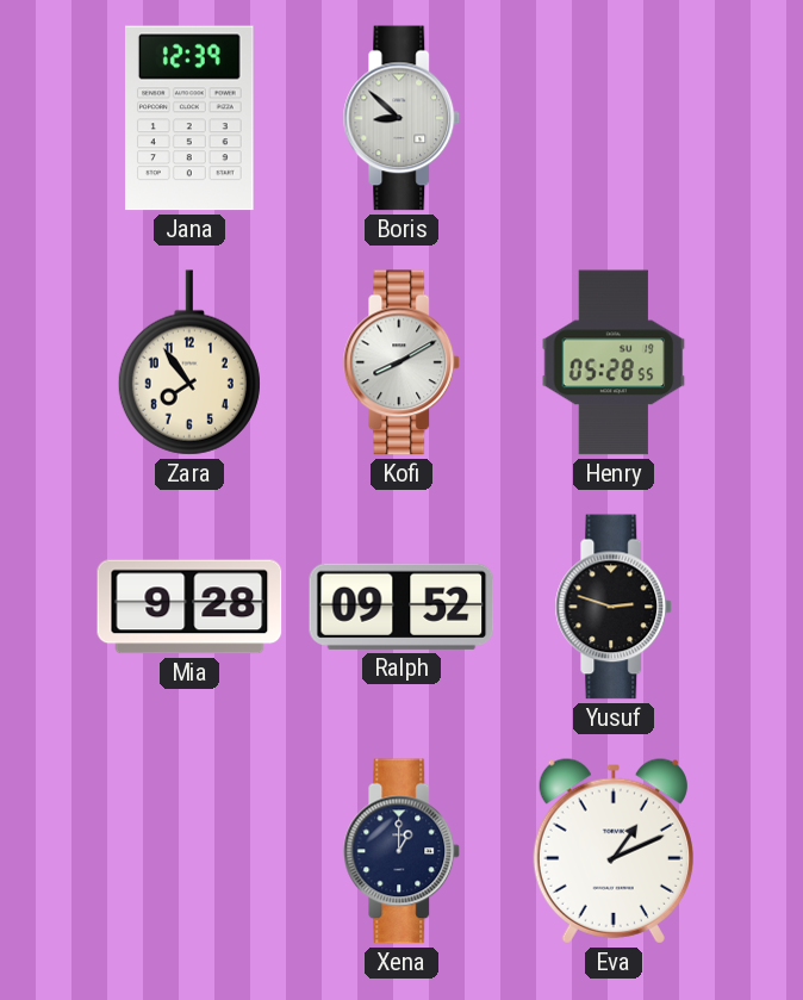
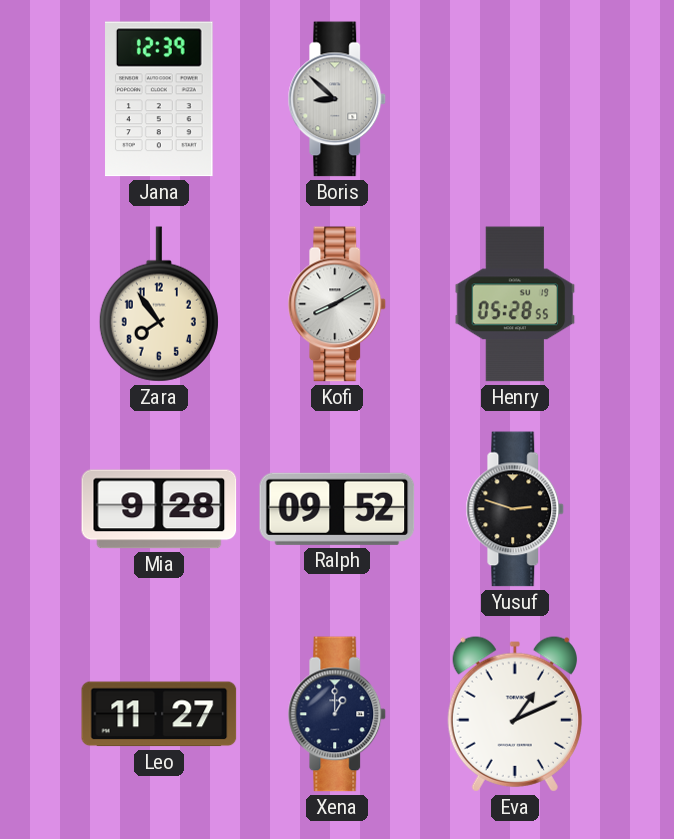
Leo: none -> 11:27
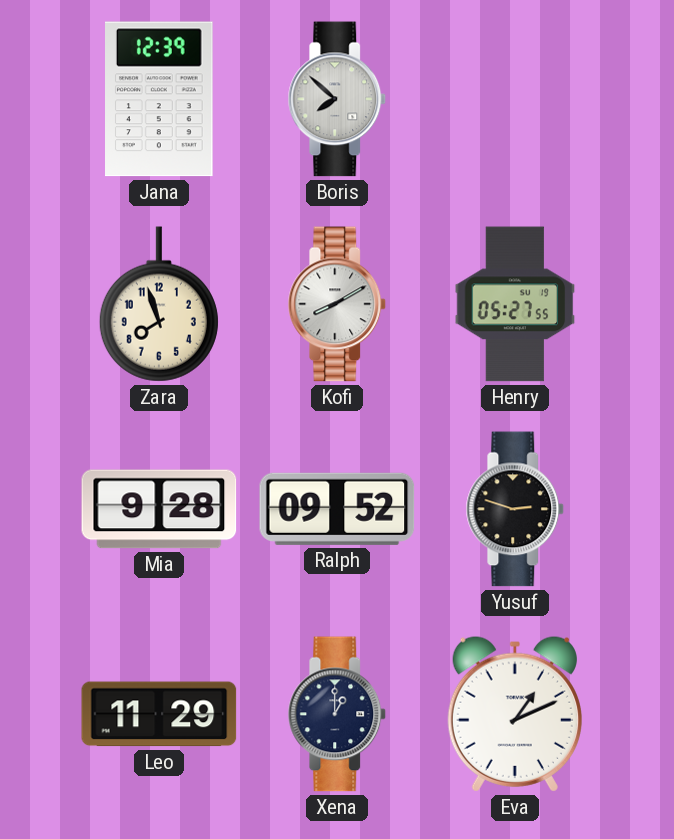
Boris: 8:52 -> 7:52
Zara: 7:54 -> 7:57
Henry: 05:28 -> 05:27
Leo: 11:27 -> 11:29
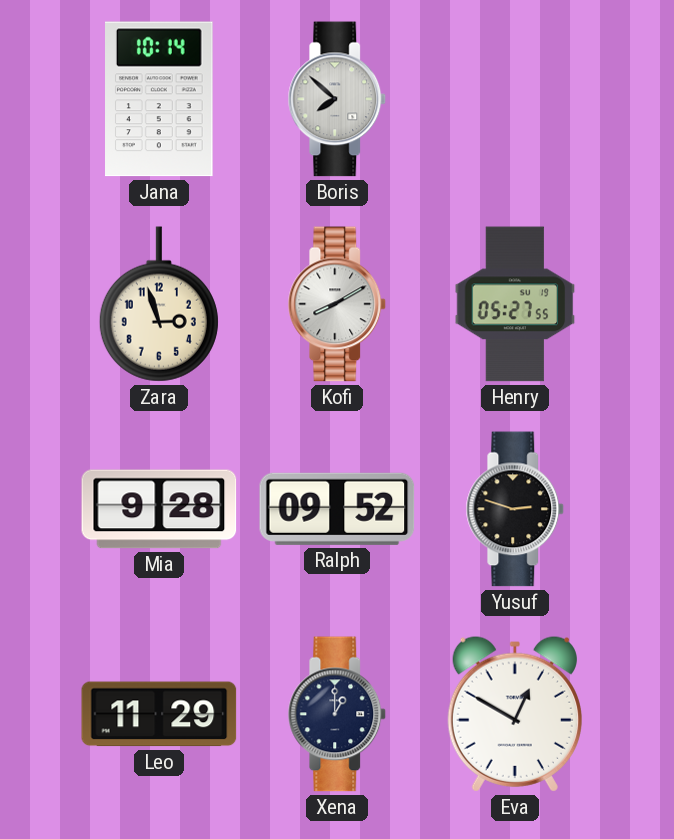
Jana: 12:39 -> 10:14
Zara: 7:57 -> 2:57
Eva: 1:11 -> 12:50
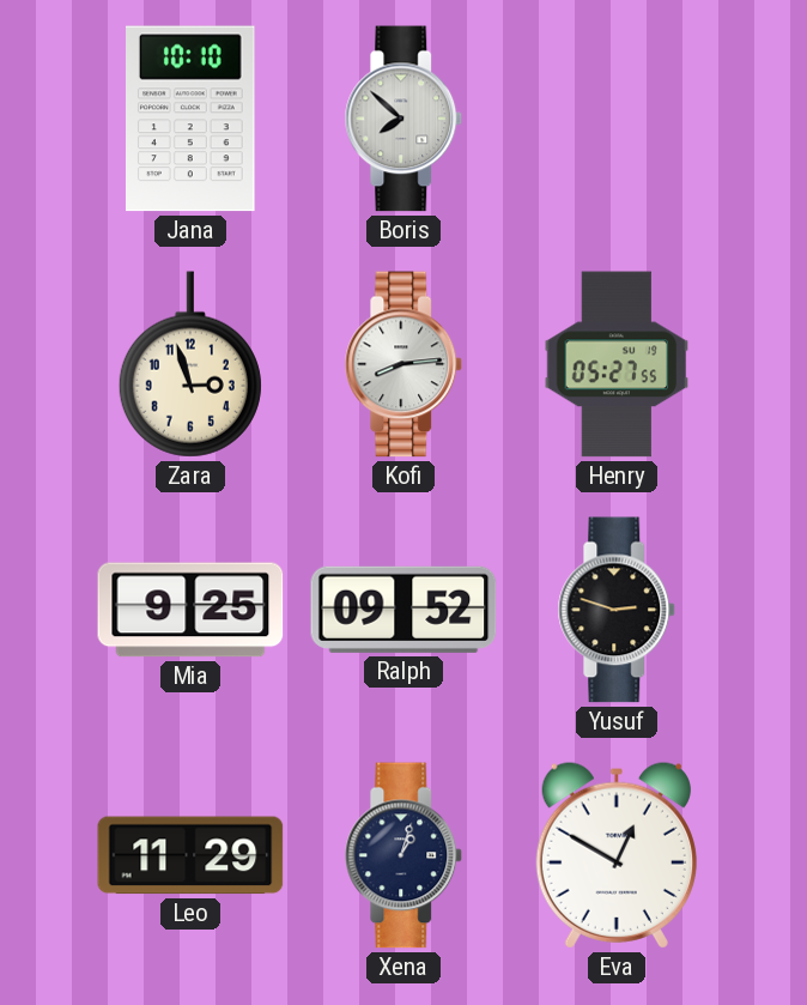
Jana: 10:14 -> 10:10
Kofi: 8:10 -> 8:14
Mia: 9:28 -> 9:25
Xena: 1:00 -> 1:03
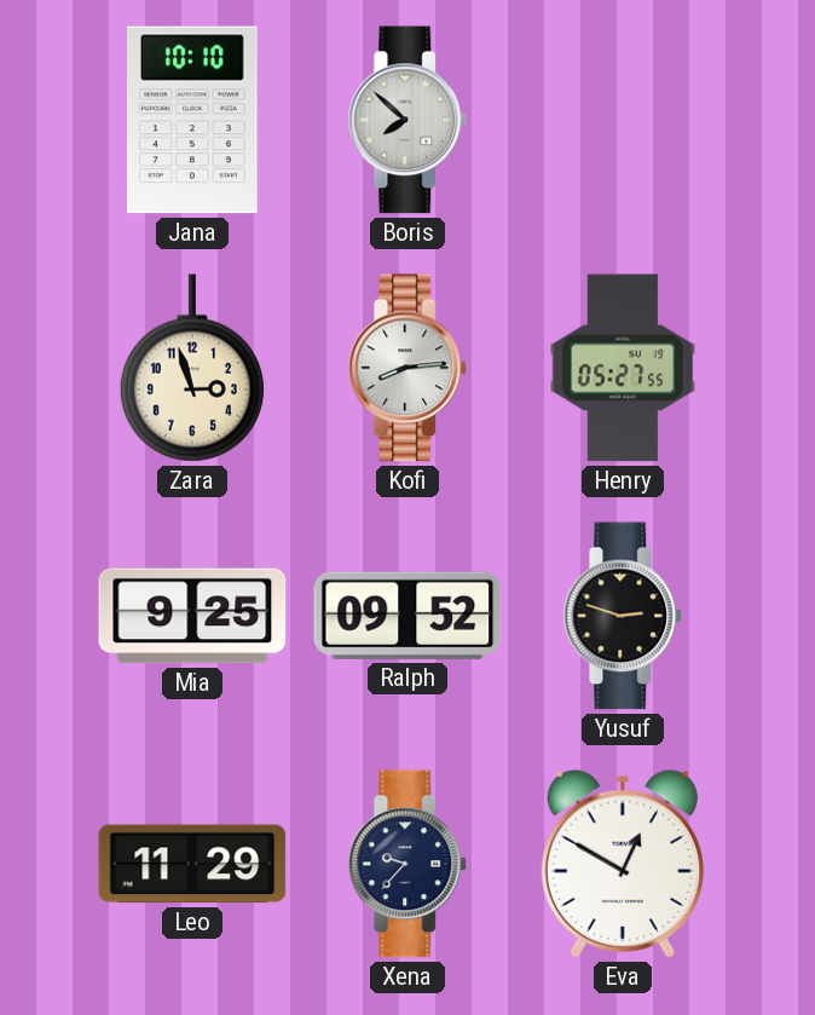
Xena: 1:03 -> 9:37
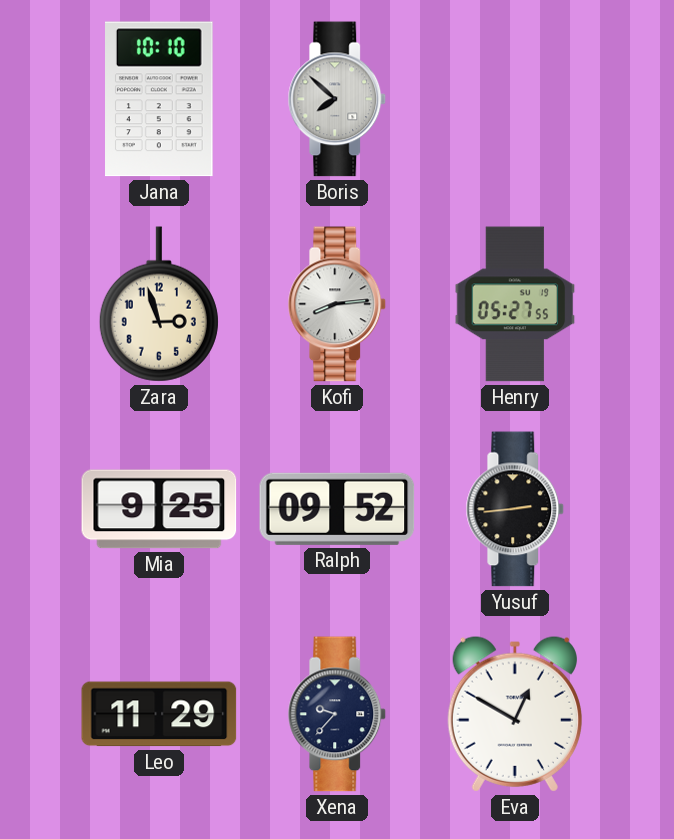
Yusuf: 2:48 -> 2:44
